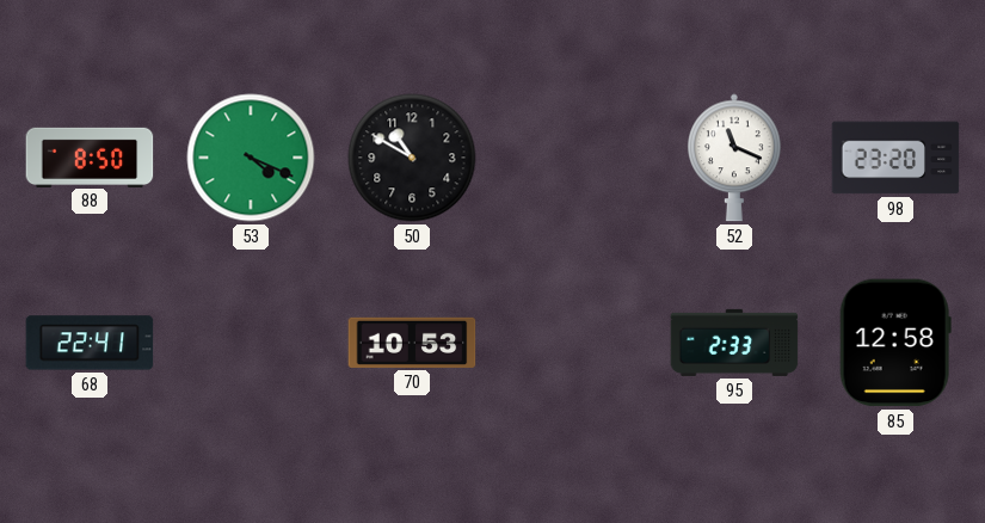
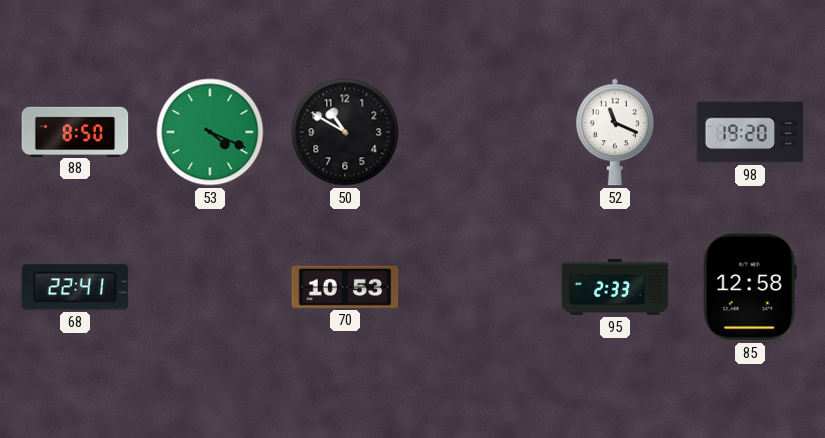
98: 23:20 -> 19:20
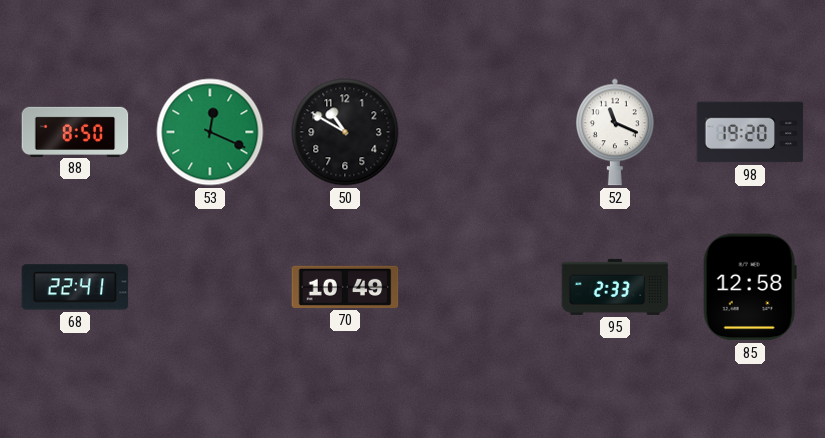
53: 4:19 -> 12:19
70: 10:53 -> 10:49
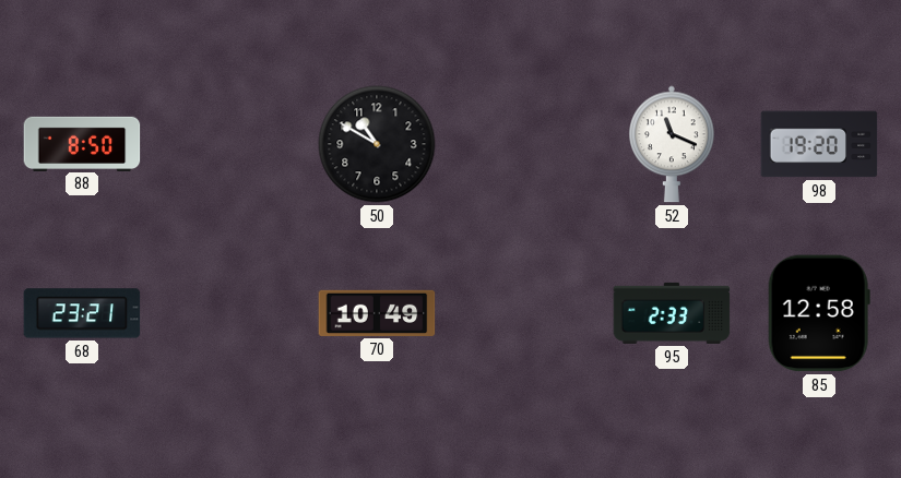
53: 12:19 -> none
68: 22:41 -> 23:21
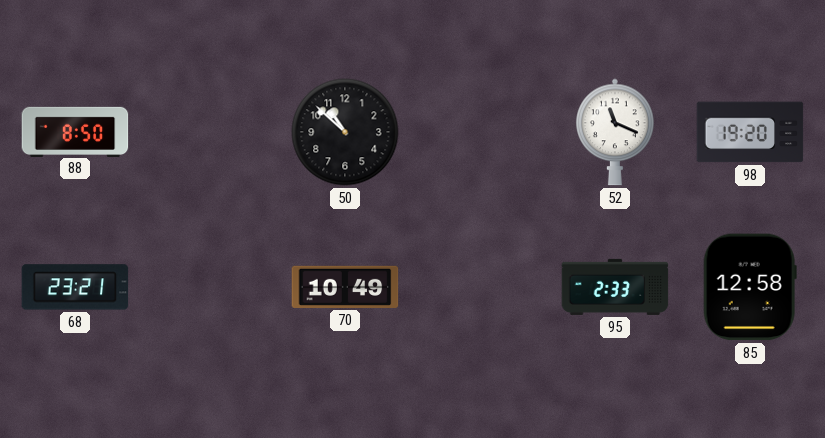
50: 10:50 -> 10:52
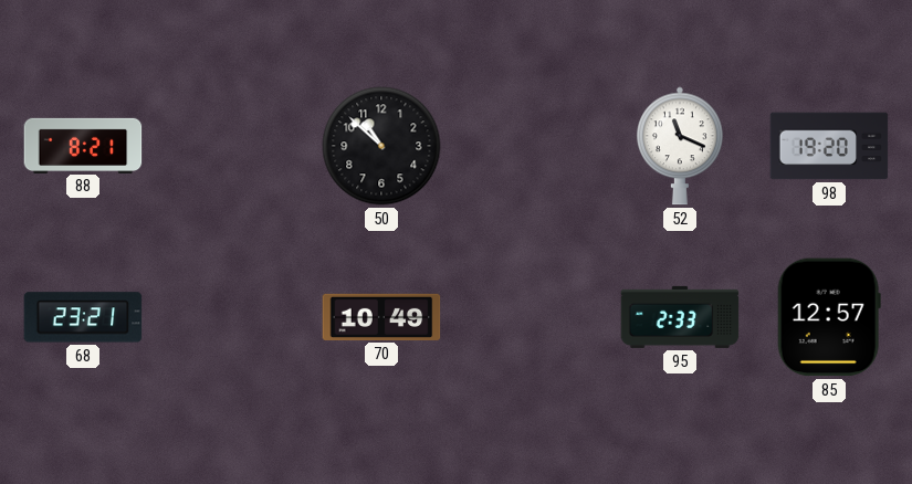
88: 8:50 -> 8:21
85: 12:58 -> 12:57
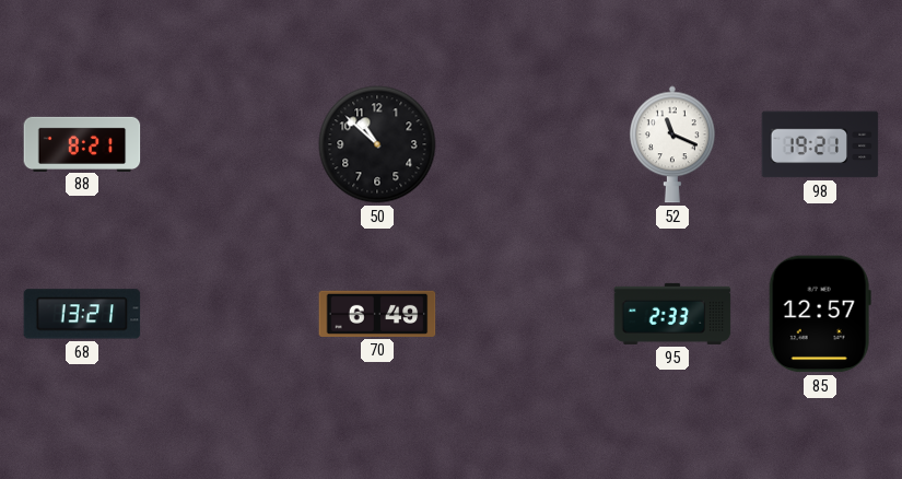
98: 19:20 -> 19:21
68: 23:21 -> 13:21
70: 10:49 -> 6:49
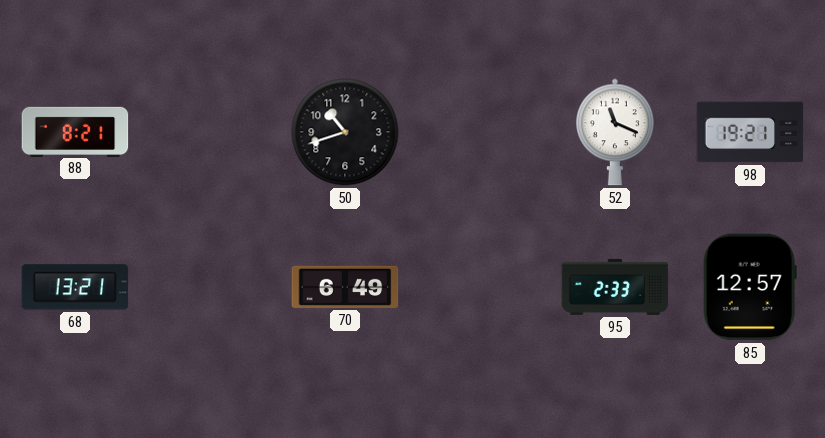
50: 10:52 -> 10:42
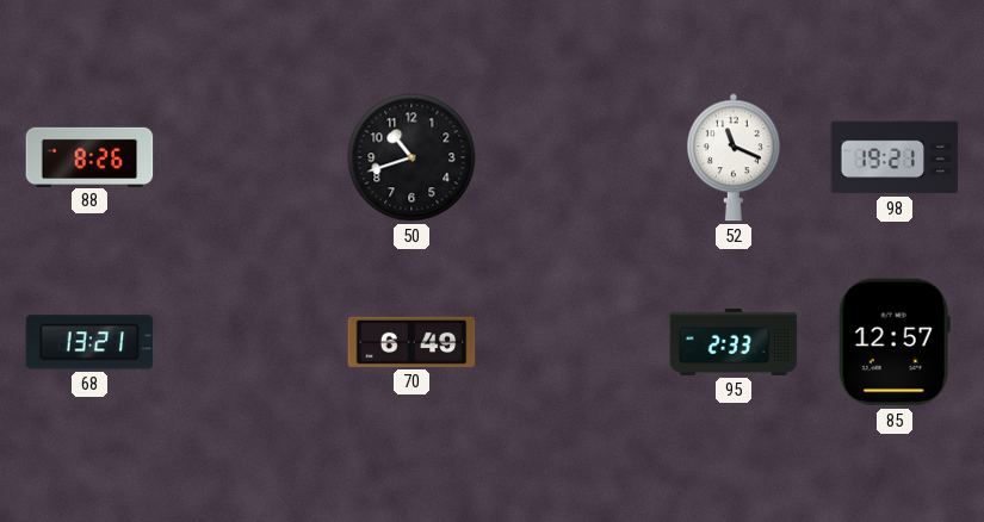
88: 8:21 -> 8:26
